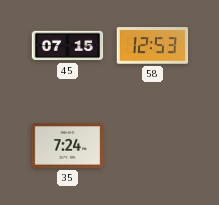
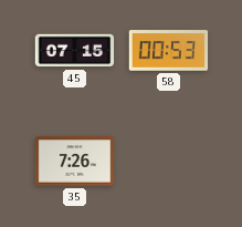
58: 12:53 -> 00:53
35: 7:24 -> 7:26
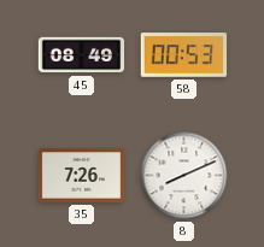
45: 07:15 -> 08:49
8: none -> 8:11
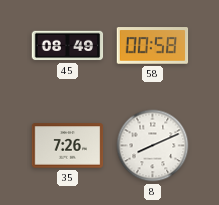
58: 00:53 -> 00:58
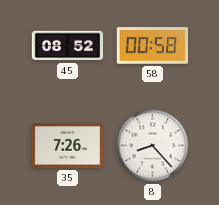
45: 08:49 -> 08:52
8: 8:11 -> 8:23
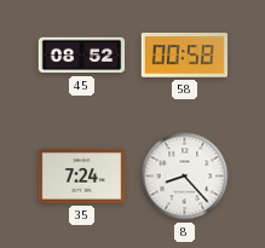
35: 7:26 -> 7:24
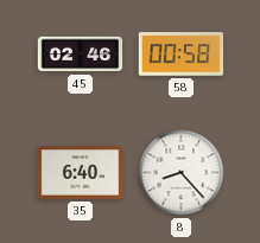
45: 08:52 -> 02:46
35: 7:24 -> 6:40
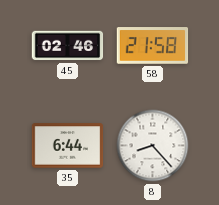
58: 00:58 -> 21:58
35: 6:40 -> 6:44
